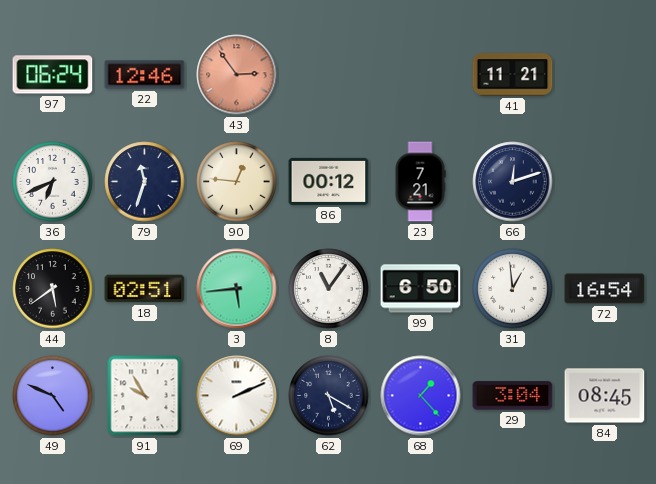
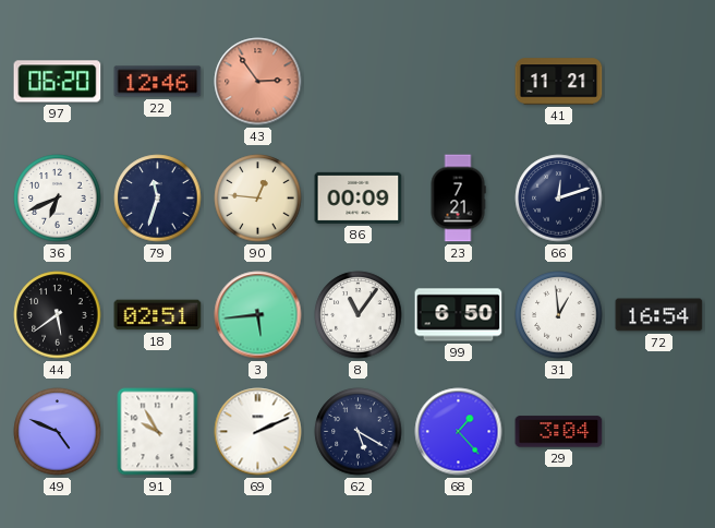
97: 06:24 -> 06:20
86: 00:12 -> 00:09
84: 08:45 -> none
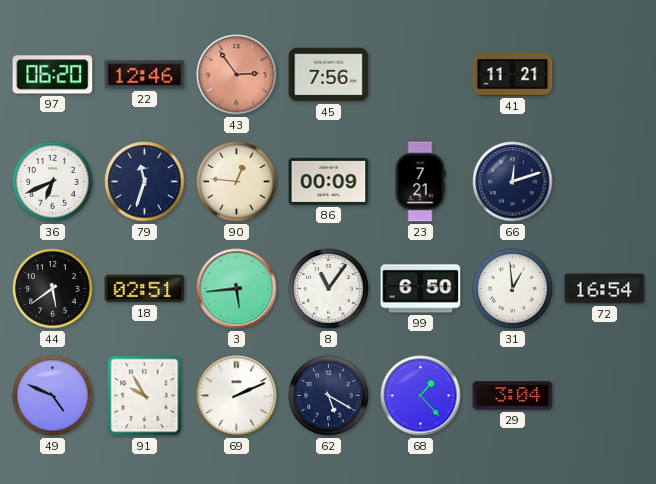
45: none -> 7:56
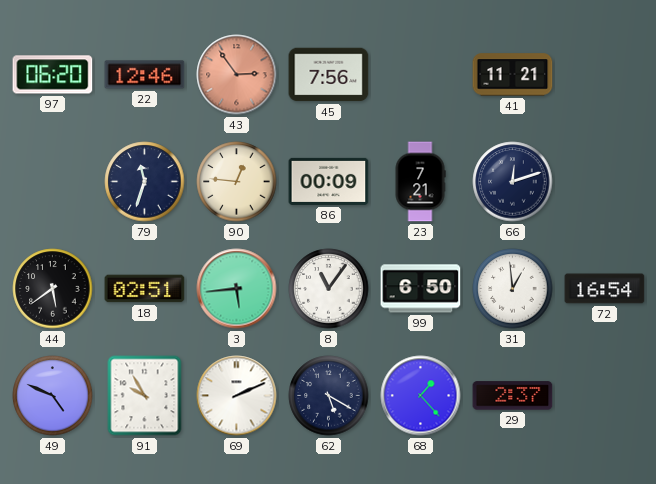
36: 6:41 -> none
29: 3:04 -> 2:37
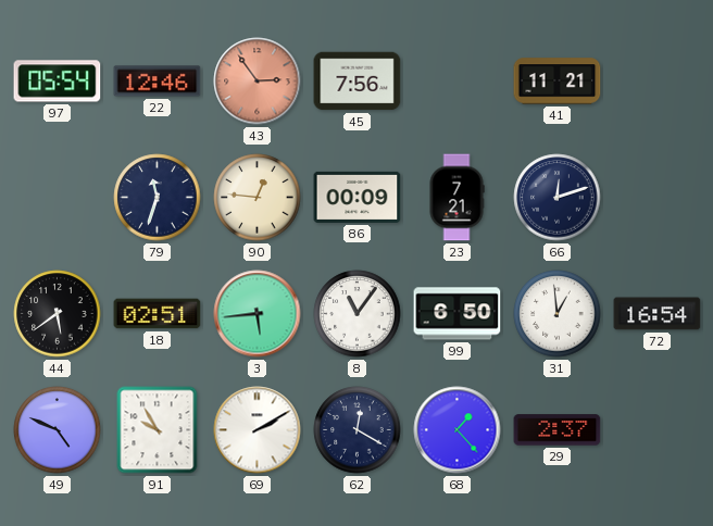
97: 06:20 -> 05:54
69: 2:11 -> 2:10
62: 5:20 -> 12:20
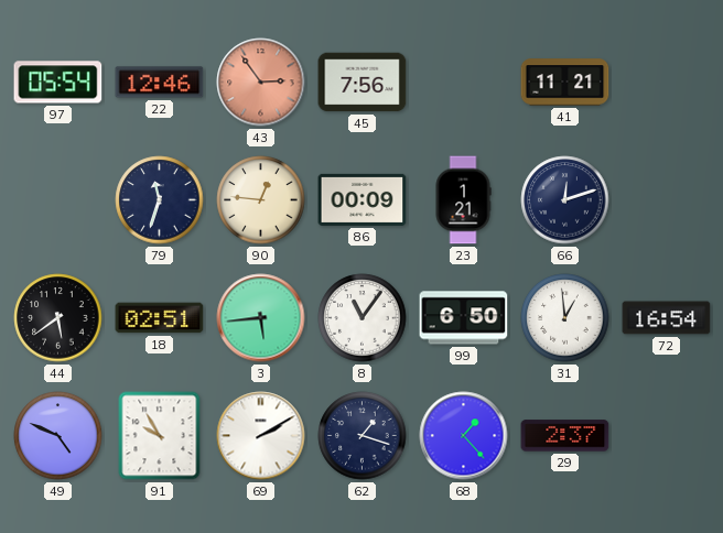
23: 7:21 -> 1:21
62: 12:20 -> 1:18
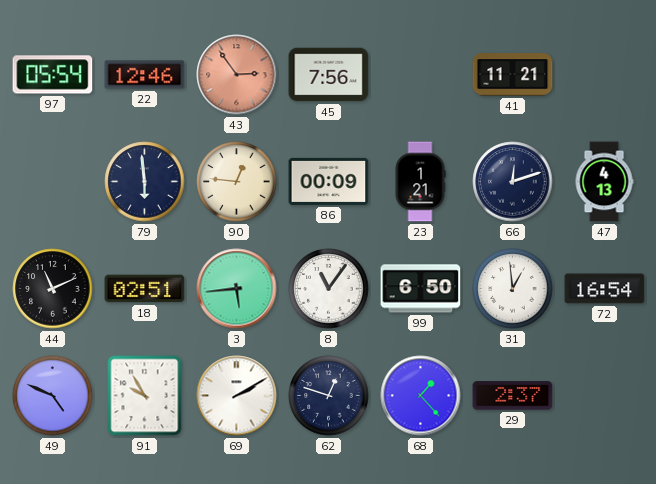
79: 11:33 -> 5:59
47: none -> 4:13
44: 5:39 -> 11:11
62: 1:18 -> 12:48
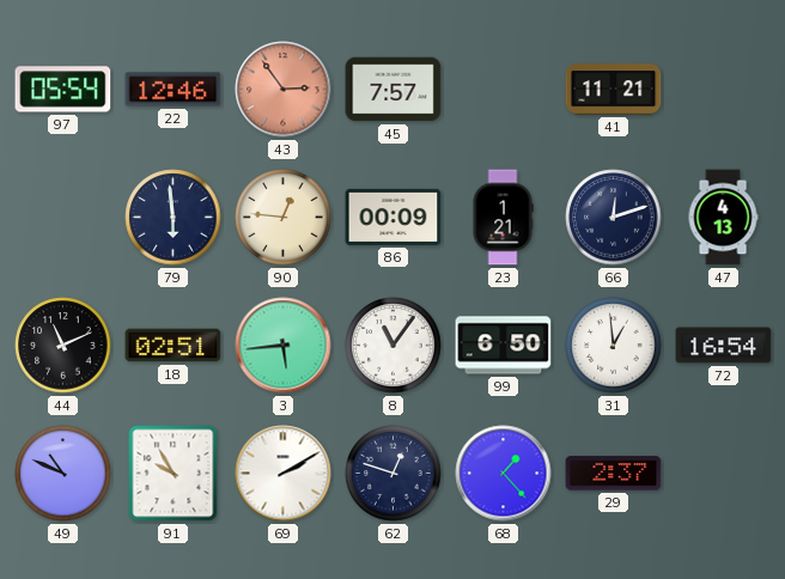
45: 7:56 -> 7:57
49: 4:49 -> 10:49
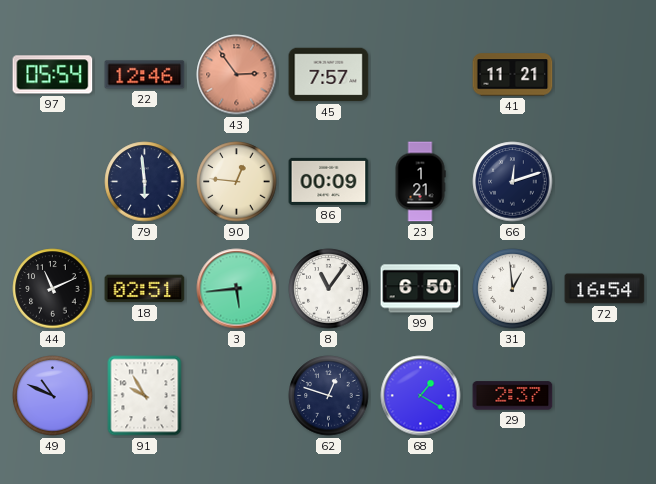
47: 4:13 -> none
69: 2:10 -> none
68: 1:23 -> 1:20
